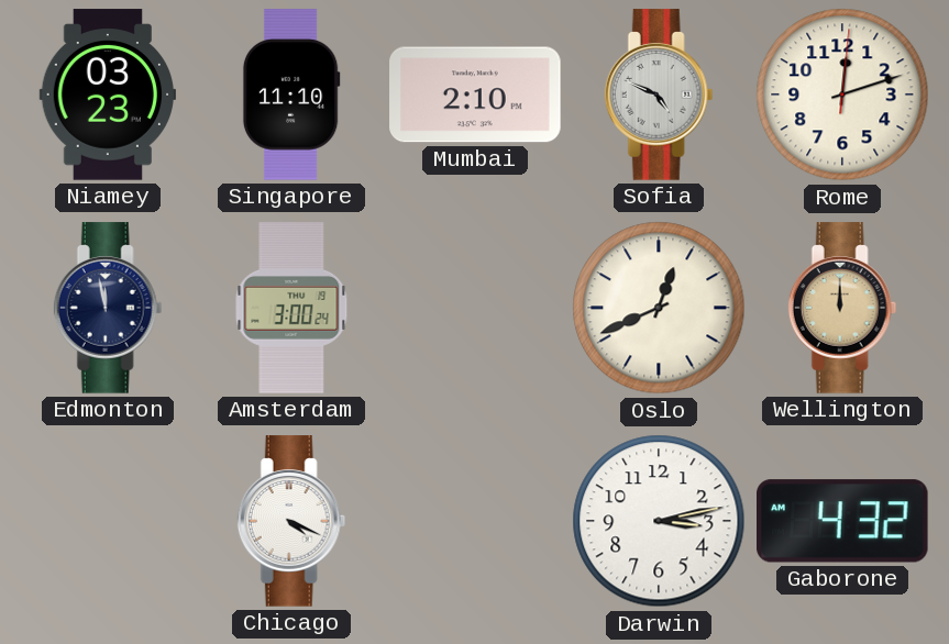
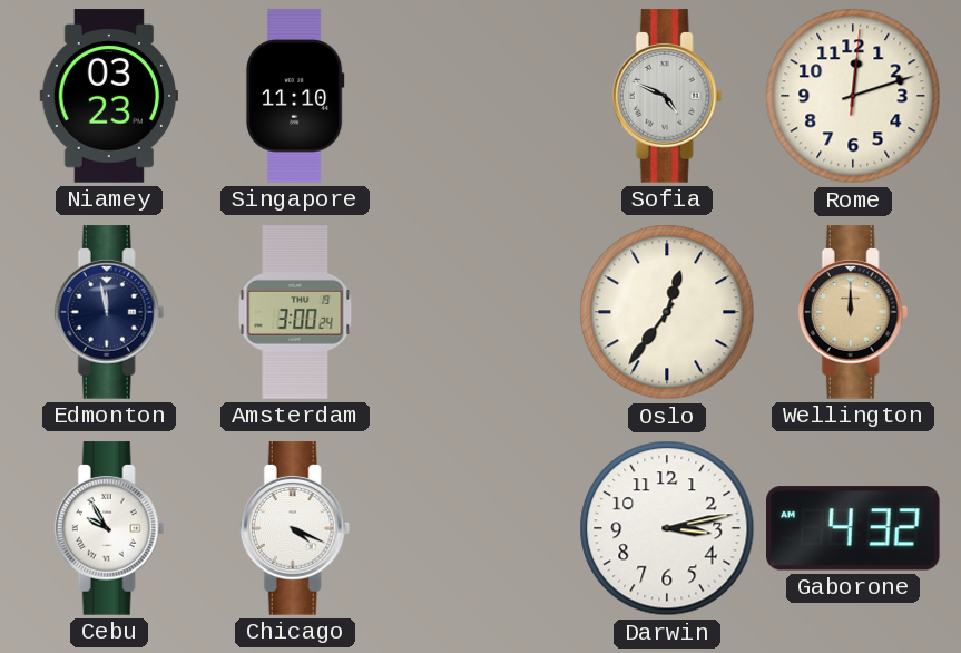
Mumbai: 2:10 -> none
Oslo: 12:41 -> 12:36
Cebu: none -> 9:55
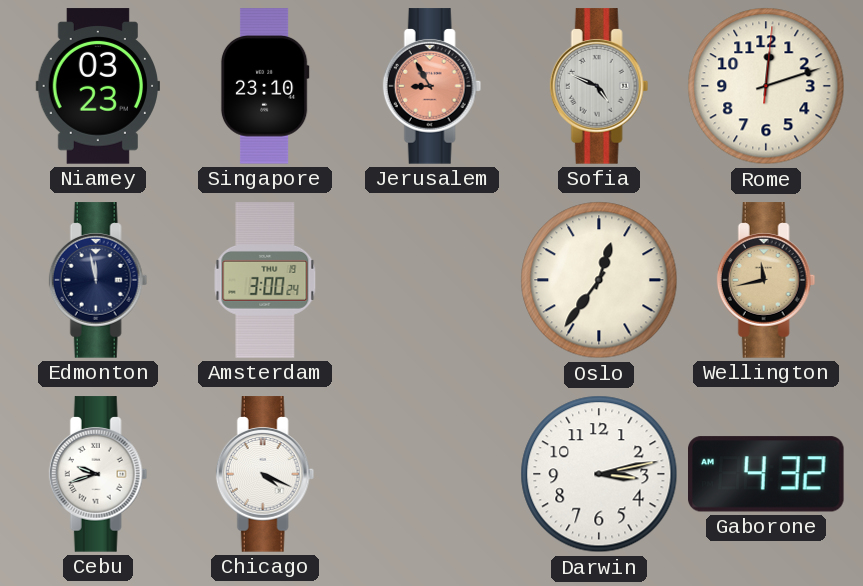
Singapore: 11:10 -> 23:10
Jerusalem: none -> 8:55
Wellington: 12:00 -> 11:43
Cebu: 9:55 -> 9:42
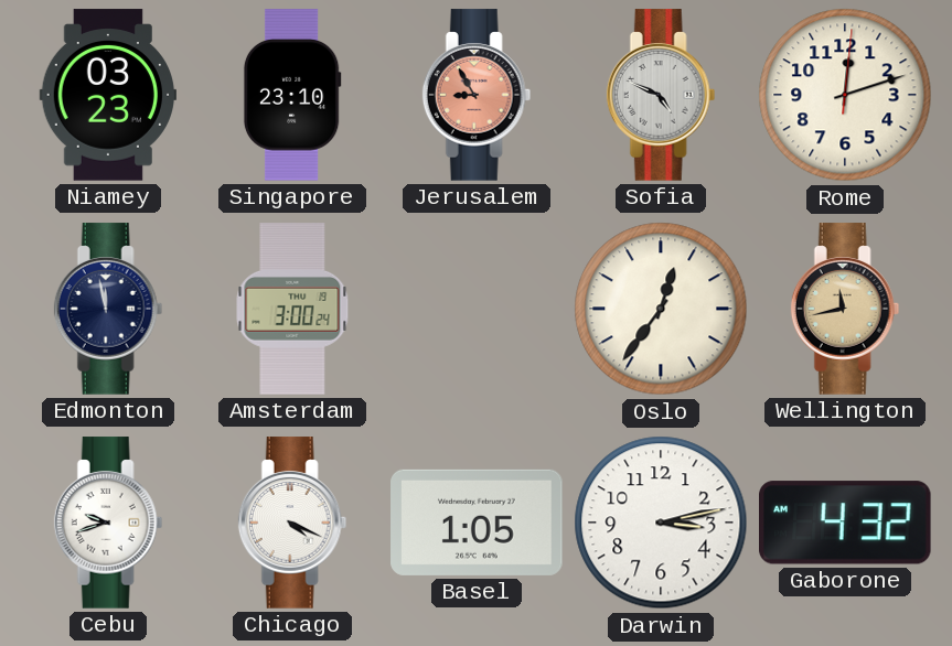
Basel: none -> 1:05
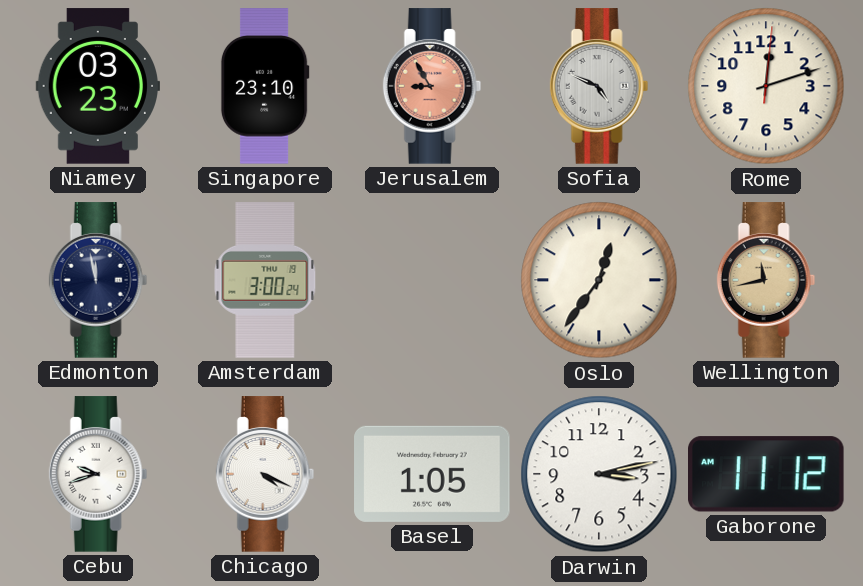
Gaborone: 4:32 -> 11:12
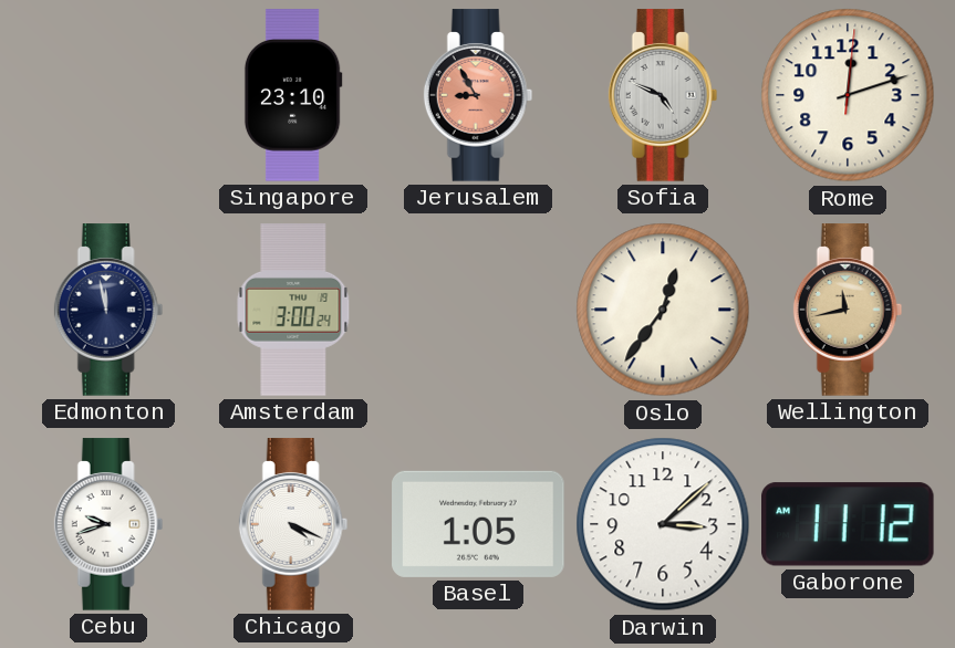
Niamey: 03:23 -> none
Darwin: 3:13 -> 3:08
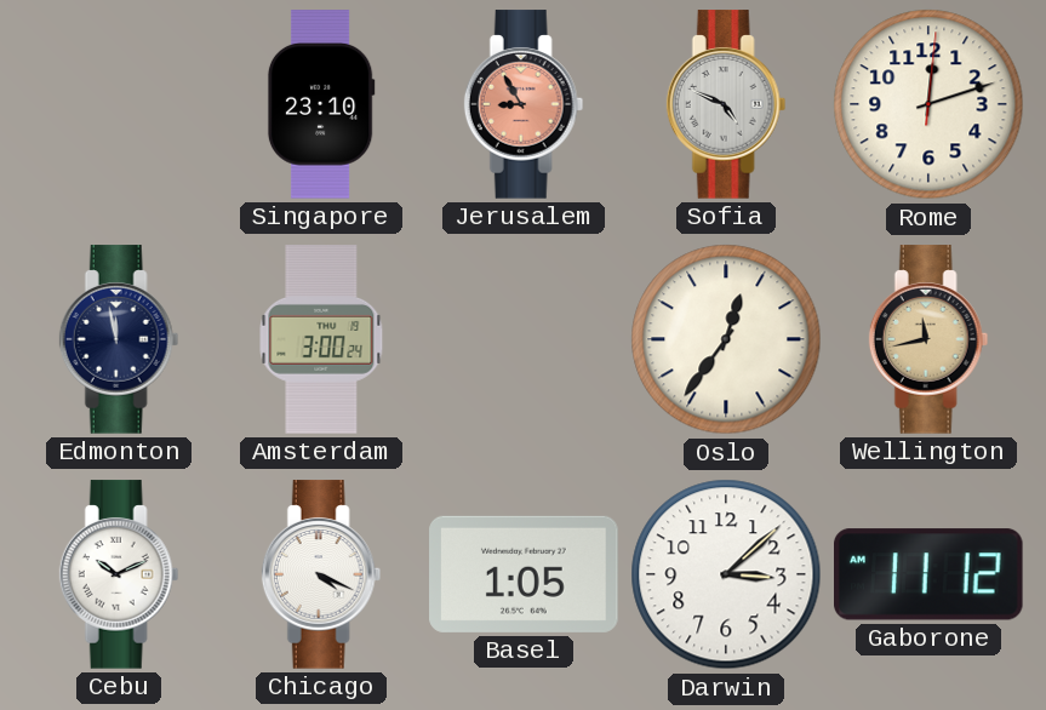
Cebu: 9:42 -> 10:11
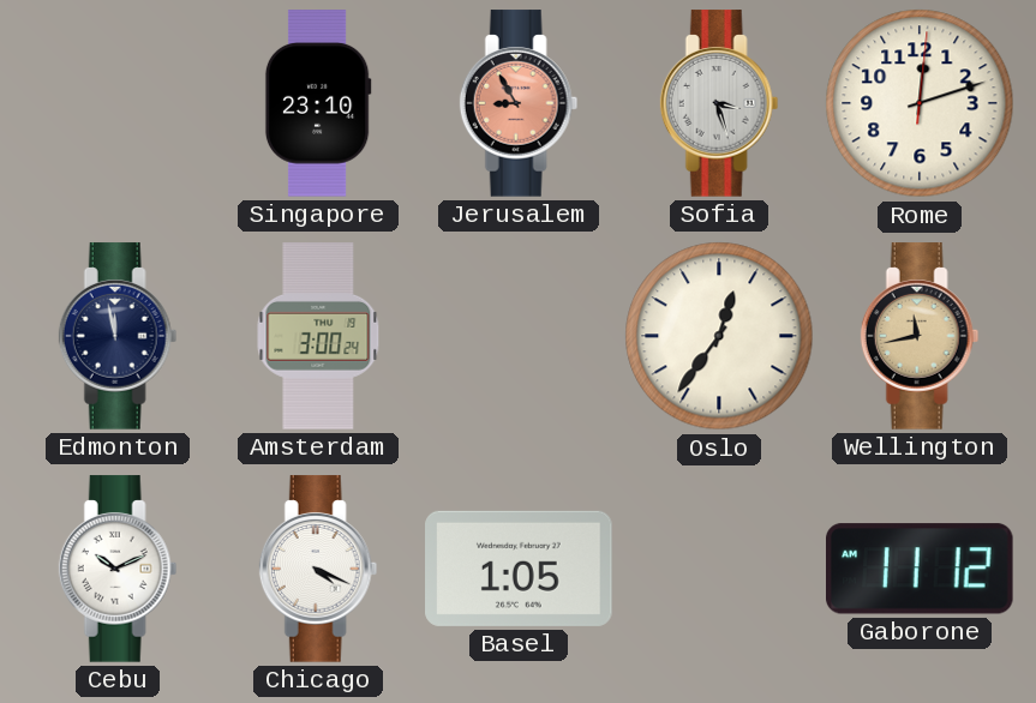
Sofia: 4:49 -> 3:27
Darwin: 3:08 -> none
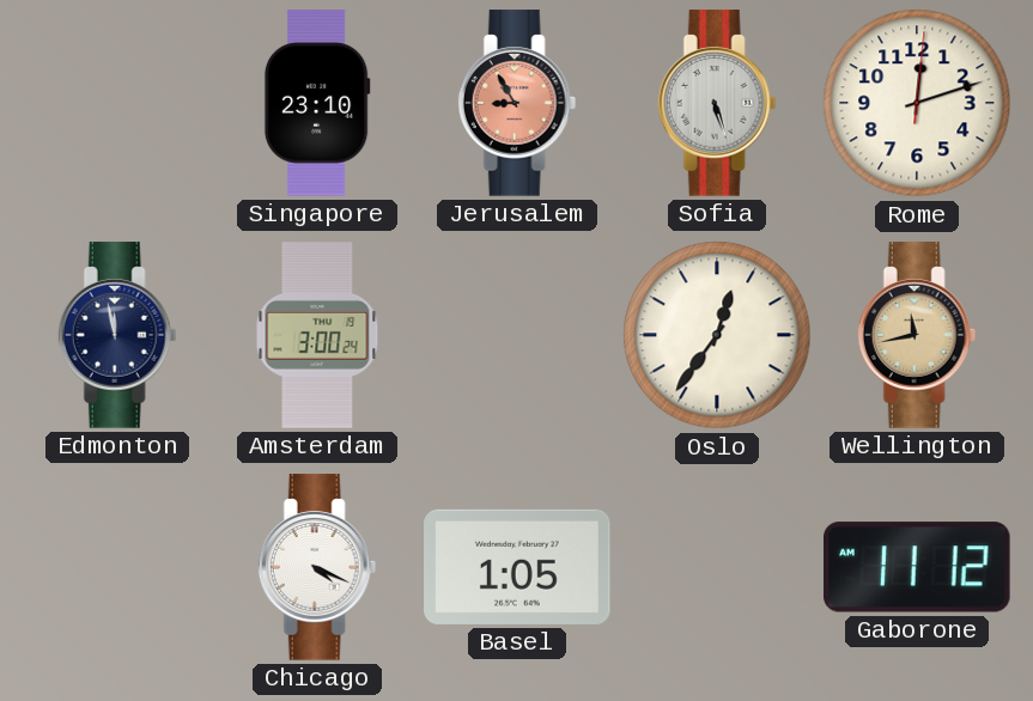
Sofia: 3:27 -> 5:27
Cebu: 10:11 -> none
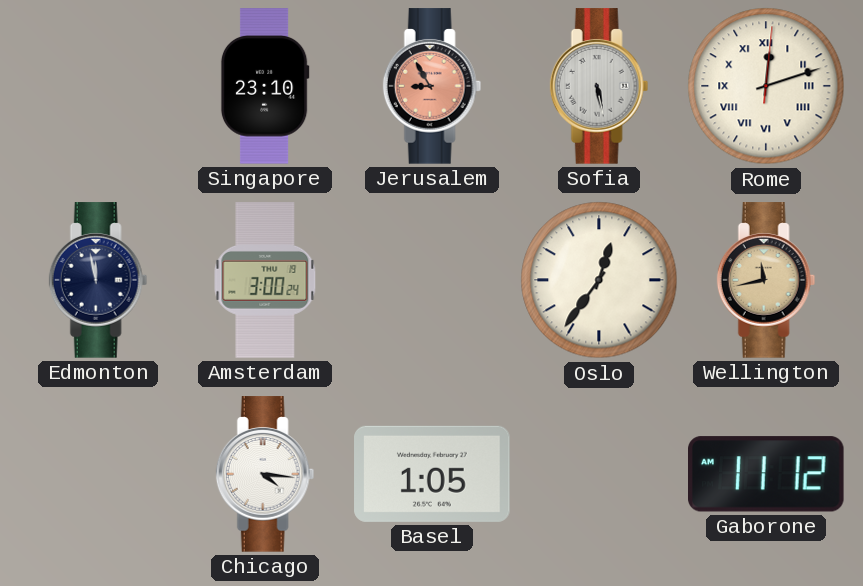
Sofia: 5:27 -> 5:28
Rome numerals: Arabic -> Roman
Chicago: 4:19 -> 4:16
